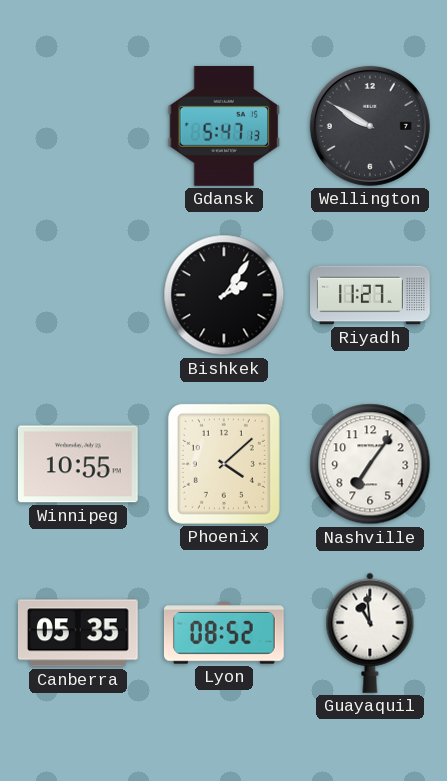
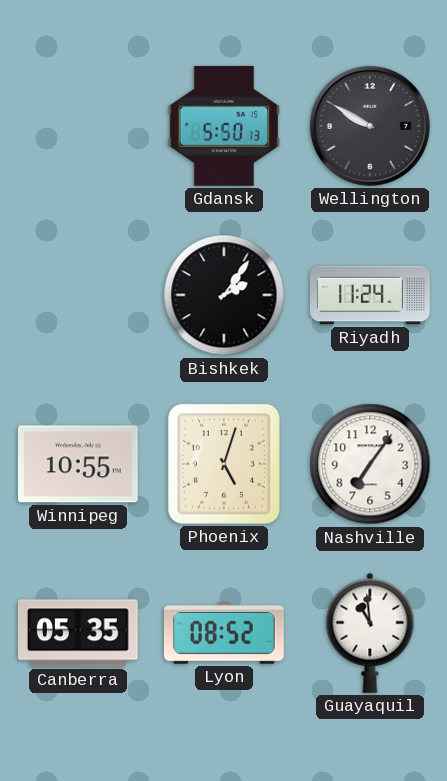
Gdansk: 5:47 -> 5:50
Riyadh: 11:27 -> 11:24
Phoenix: 4:08 -> 5:03
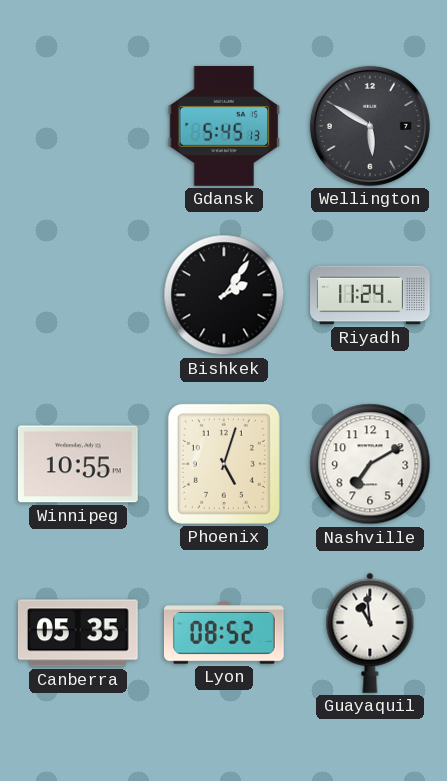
Gdansk: 5:50 -> 5:45
Wellington: 9:50 -> 5:50
Nashville: 7:06 -> 7:10
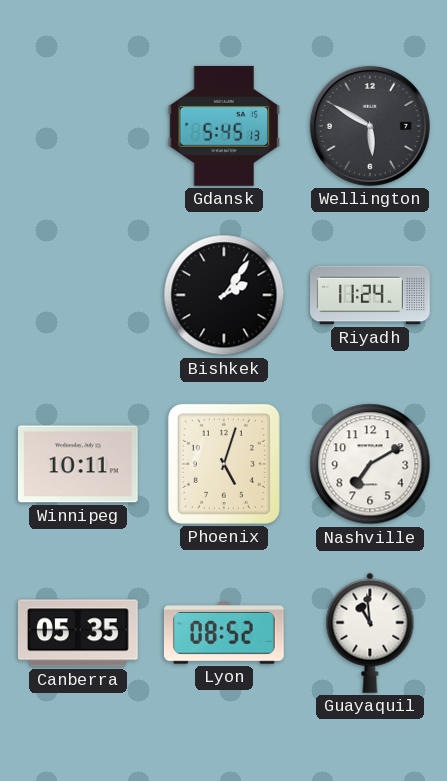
Winnipeg: 10:55 -> 10:11
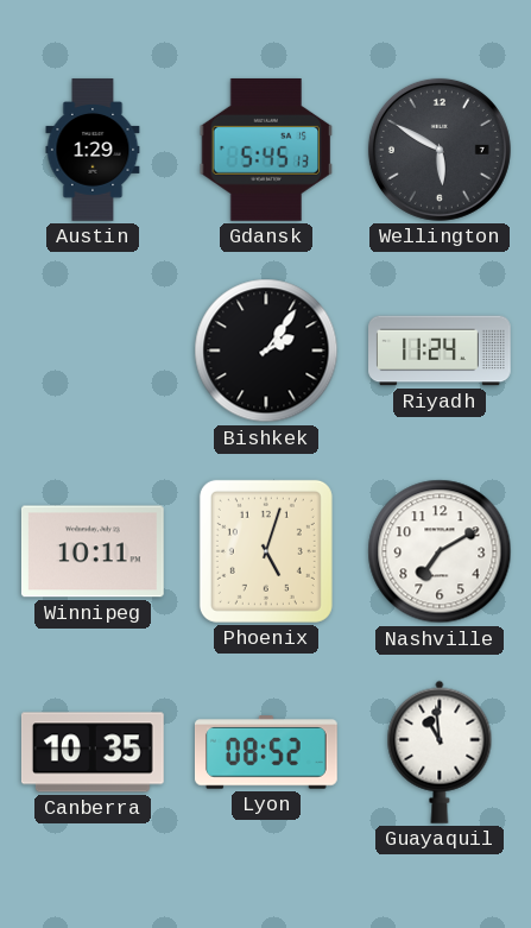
Austin: none -> 1:29
Canberra: 05:35 -> 10:35
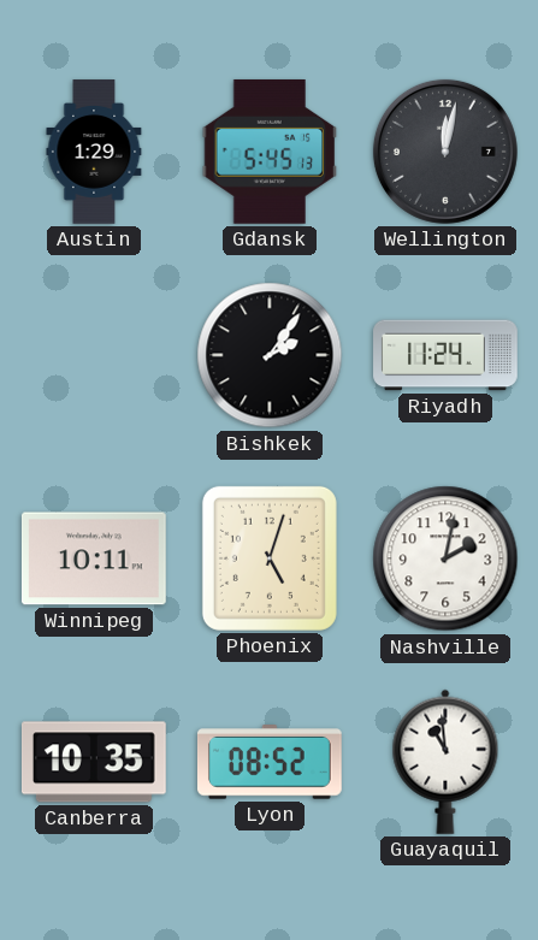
Wellington: 5:50 -> 12:02
Nashville: 7:10 -> 2:02
